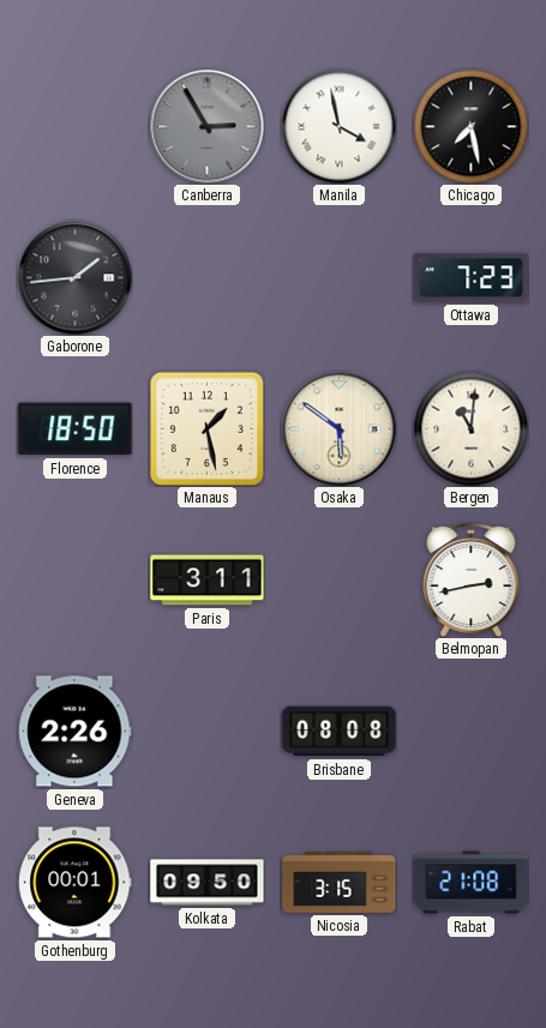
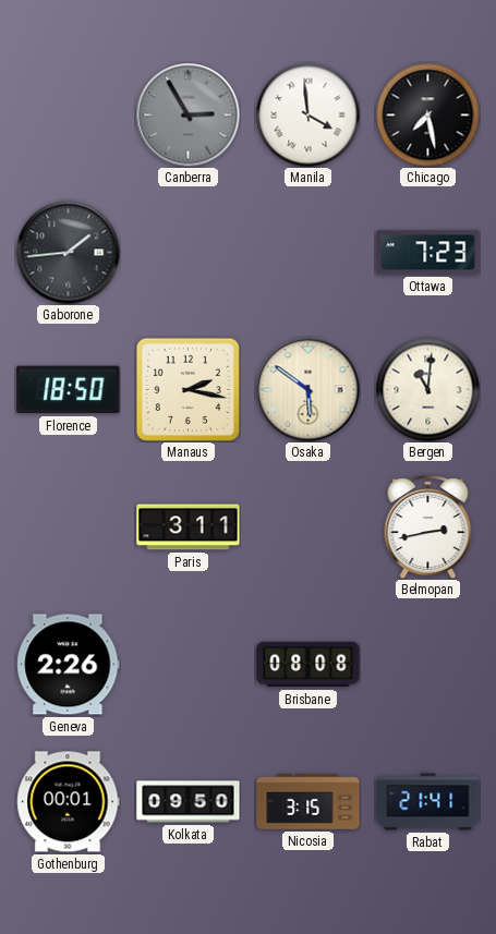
Manila: 3:58 -> 3:59
Manaus: 1:28 -> 2:17
Rabat: 21:08 -> 21:41
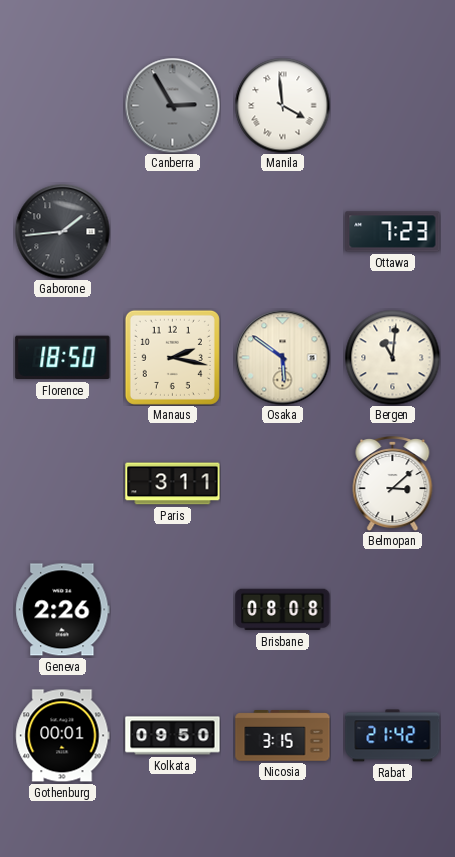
Chicago: 7:28 -> none
Belmopan: 2:43 -> 3:08
Rabat: 21:41 -> 21:42
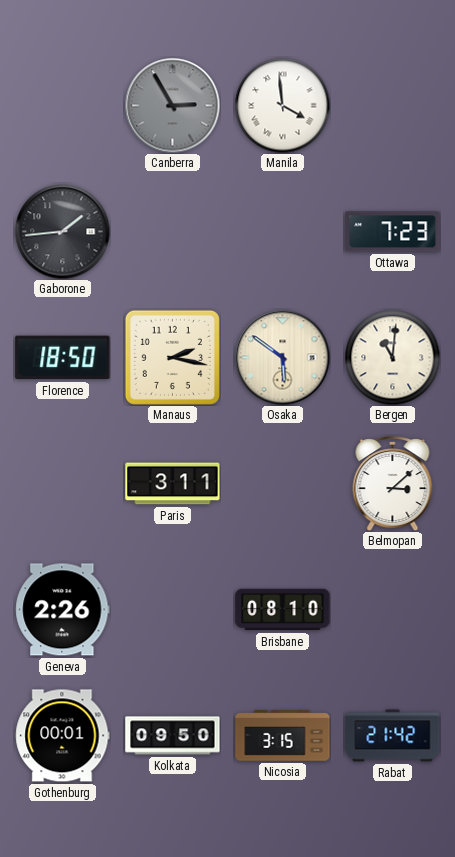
Brisbane: 08:08 -> 08:10
